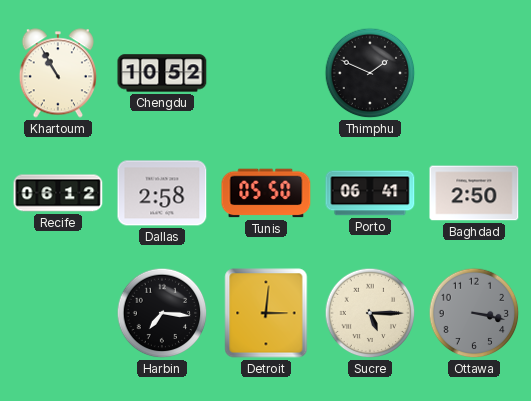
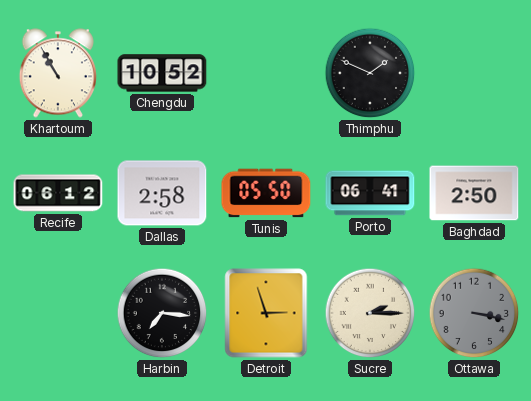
Detroit: 3:01 -> 2:57
Sucre: 5:15 -> 2:15
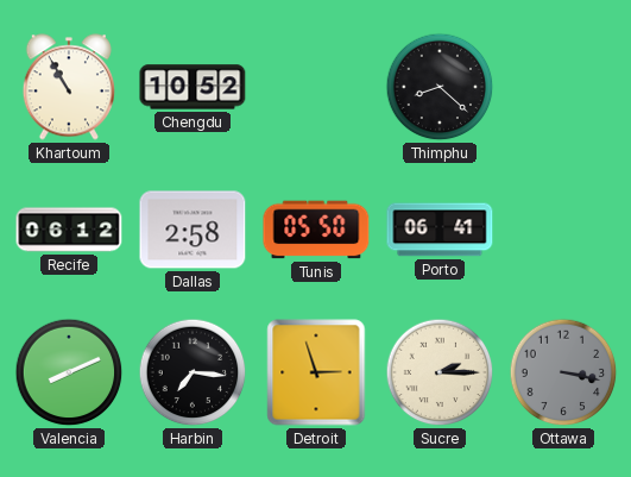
Thimphu: 1:49 -> 8:22
Baghdad: 2:50 -> none
Valencia: none -> 8:11
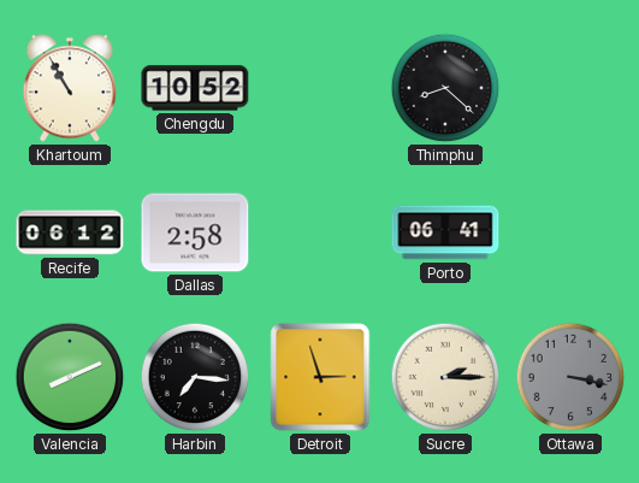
Tunis: 05:50 -> none
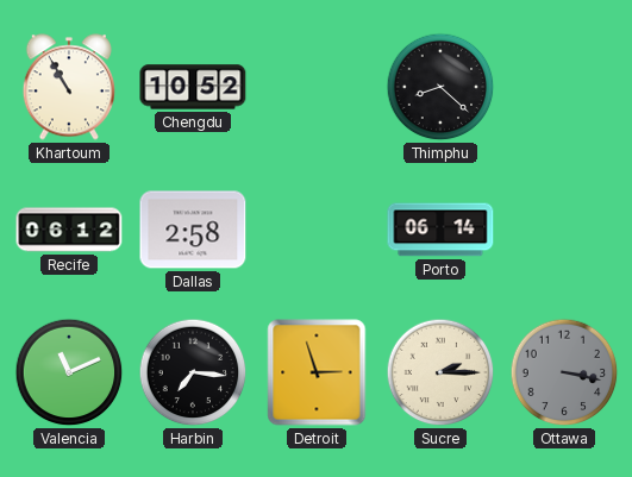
Porto: 06:41 -> 06:14
Valencia: 8:11 -> 11:11
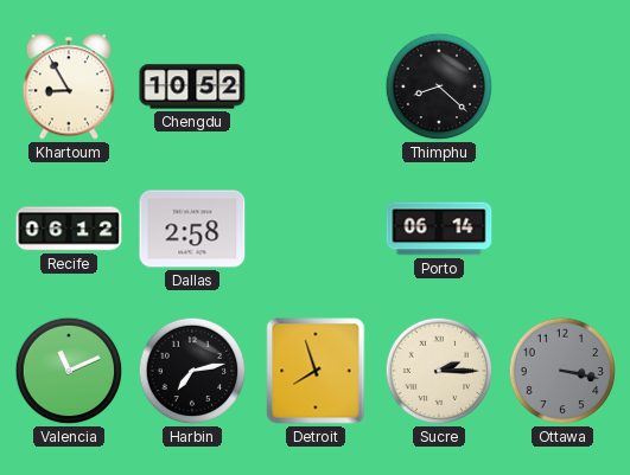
Khartoum: 10:55 -> 8:55
Harbin: 7:16 -> 7:13
Detroit: 2:57 -> 7:57
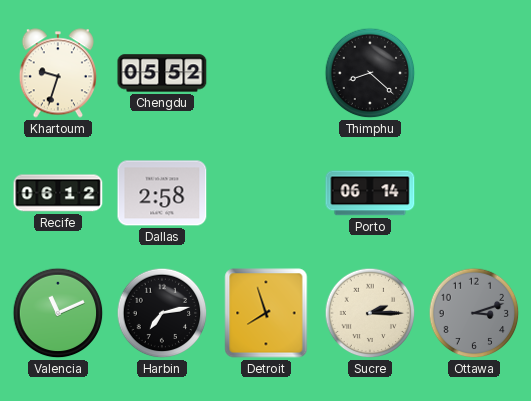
Khartoum: 8:55 -> 9:33
Chengdu: 10:52 -> 05:52
Ottawa: 3:17 -> 3:12
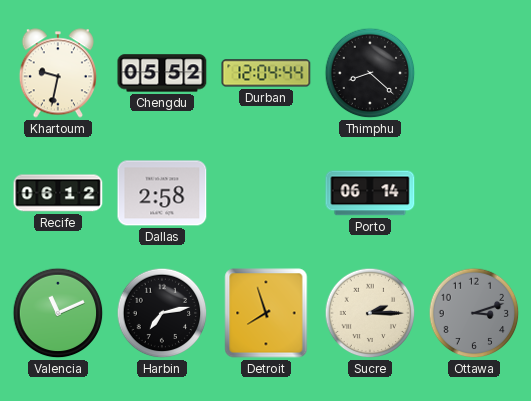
Khartoum: 9:33 -> 9:32
Durban: none -> 12:04
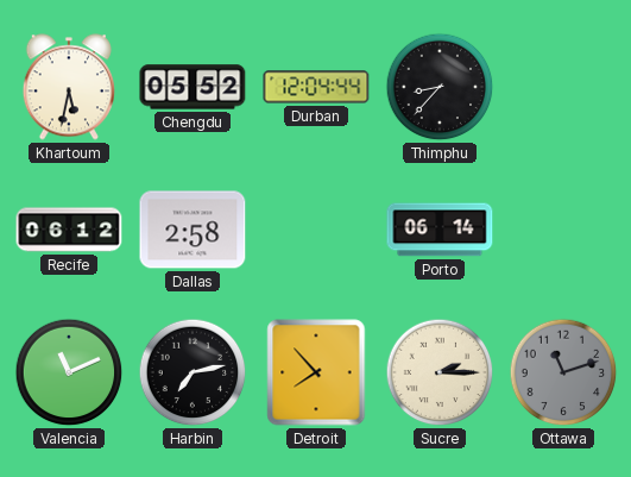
Khartoum: 9:32 -> 5:32
Thimphu: 8:22 -> 8:37
Detroit: 7:57 -> 7:53
Ottawa: 3:12 -> 11:12
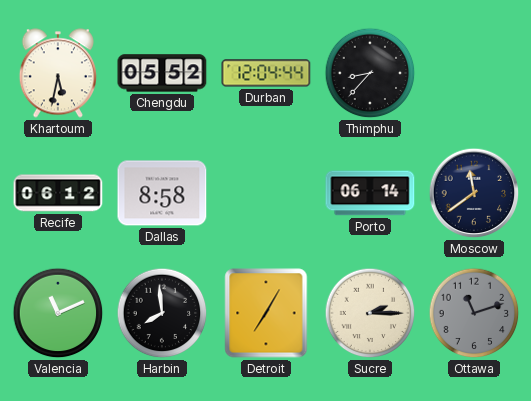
Dallas: 2:58 -> 8:58
Moscow: none -> 11:39
Harbin: 7:13 -> 7:59
Detroit: 7:53 -> 7:05
